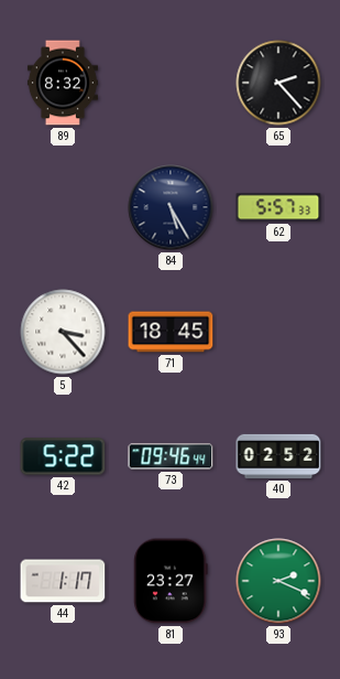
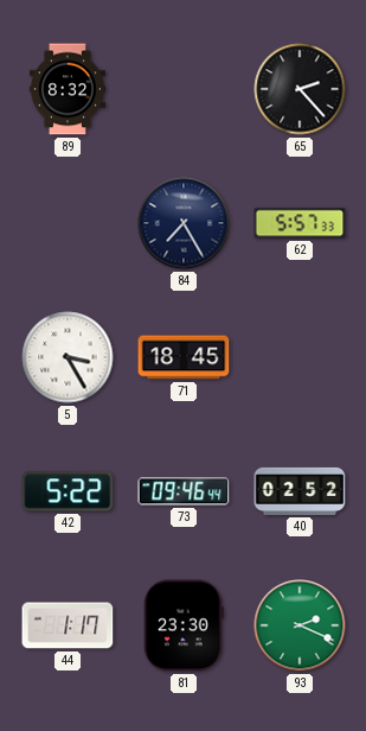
84: 5:25 -> 7:25
5: 3:23 -> 3:25
81: 23:27 -> 23:30
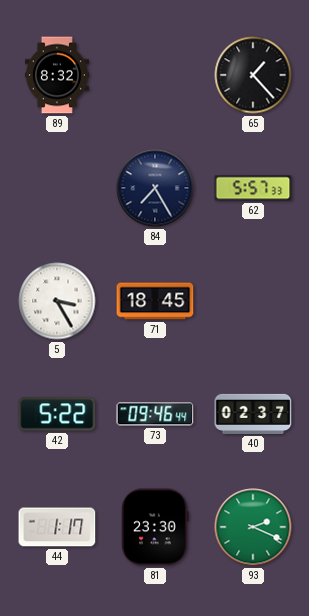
65: 2:23 -> 1:23
40: 02:52 -> 02:37
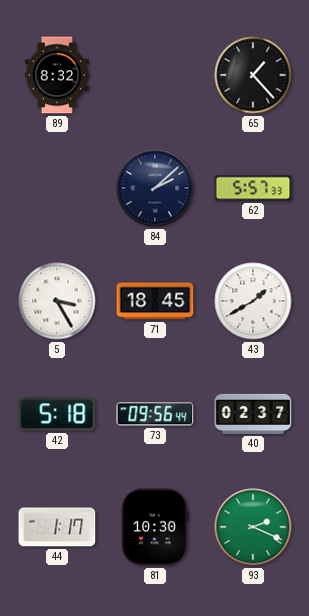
84: 7:25 -> 2:08
43: none -> 1:40
42: 5:22 -> 5:18
73: 09:46 -> 09:56
81: 23:30 -> 10:30
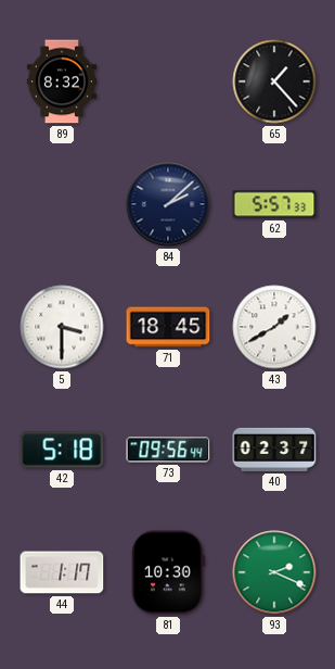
5: 3:25 -> 3:30
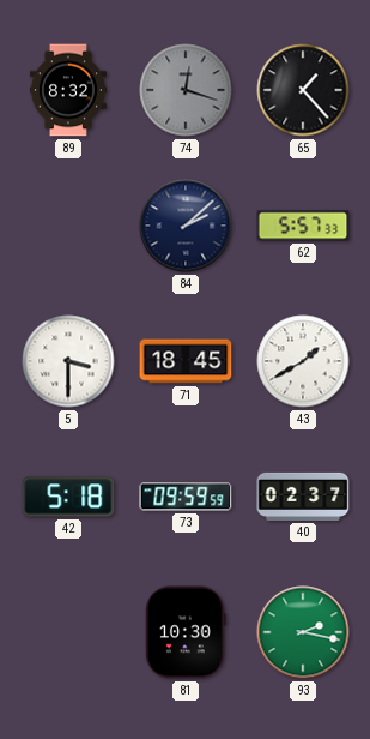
74: none -> 12:18
73: 09:56 -> 09:59
44: 1:17 -> none
93: 2:19 -> 2:17
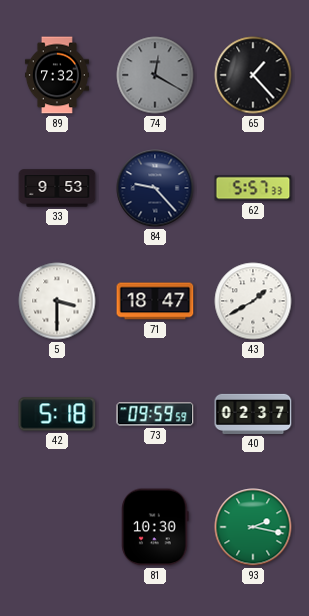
89: 8:32 -> 7:32
74: 12:18 -> 12:20
33: none -> 9:53
84: 2:08 -> 9:23
71: 18:45 -> 18:47
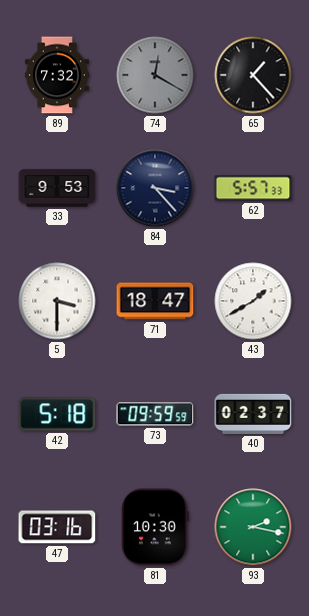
84: 9:23 -> 3:23
47: none -> 03:16
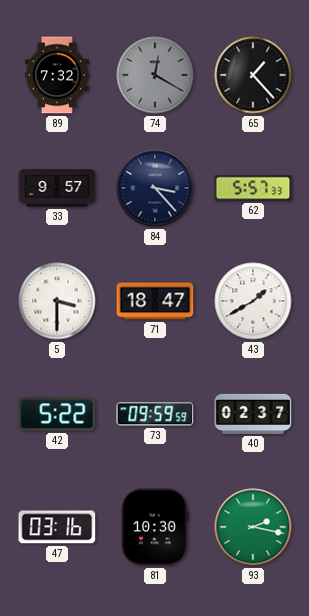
33: 9:53 -> 9:57
42: 5:18 -> 5:22
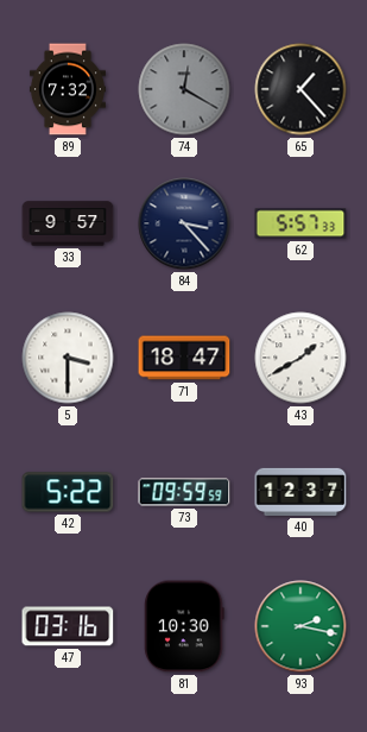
40: 02:37 -> 12:37
